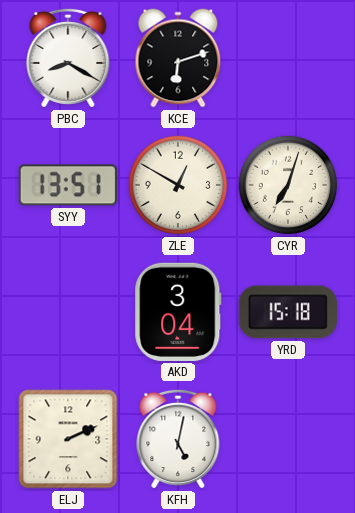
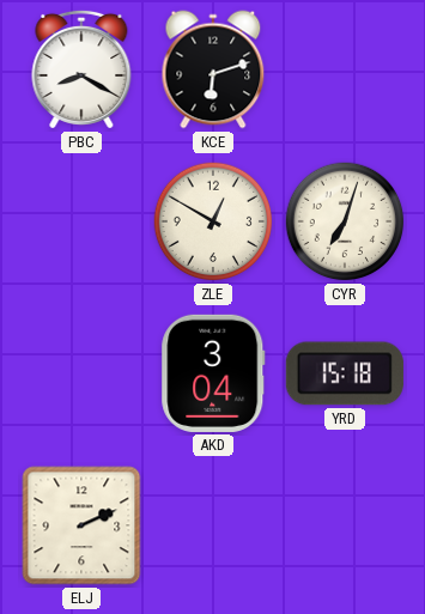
SYY: 13:51 -> none
KFH: 5:02 -> none
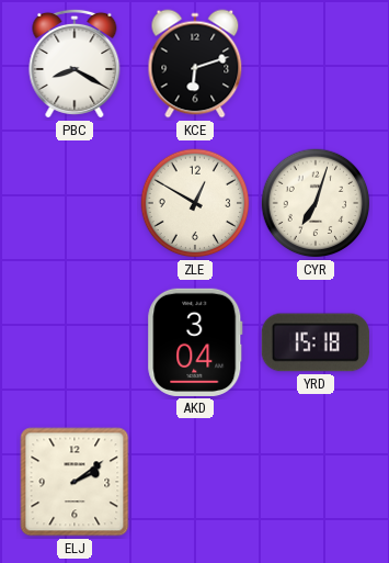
ELJ: 2:11 -> 2:09
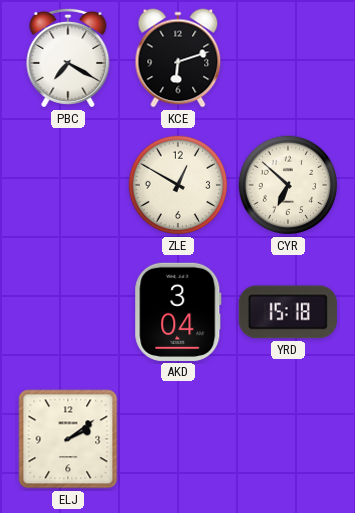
PBC: 8:20 -> 7:20
CYR: 7:03 -> 6:52
